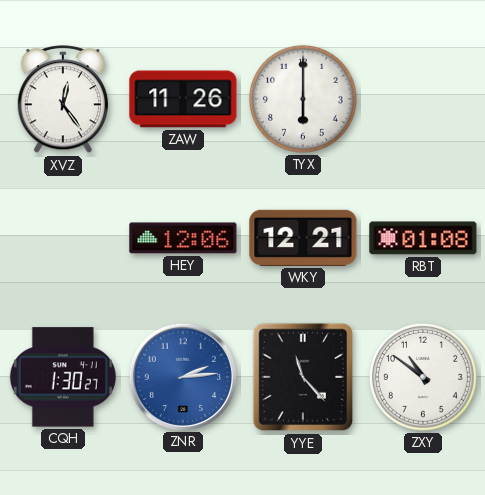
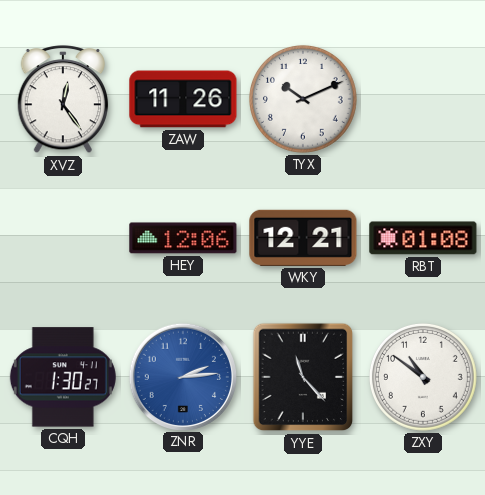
TYX: 6:00 -> 10:11
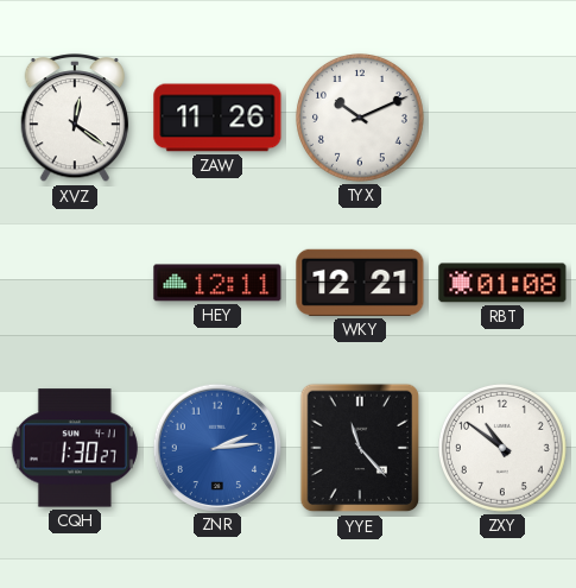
XVZ: 12:24 -> 12:21
HEY: 12:06 -> 12:11
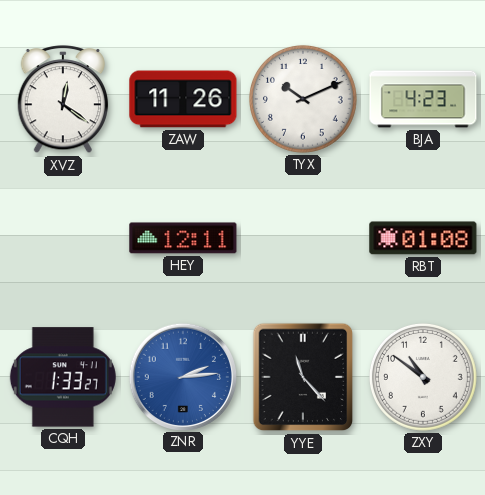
BJA: none -> 4:23
WKY: 12:21 -> none
CQH: 1:30 -> 1:33
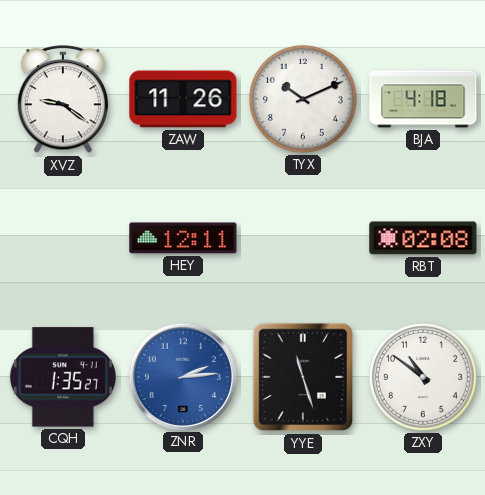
XVZ: 12:21 -> 9:21
BJA: 4:23 -> 4:18
RBT: 01:08 -> 02:08
CQH: 1:33 -> 1:35
YYE: 11:23 -> 11:27
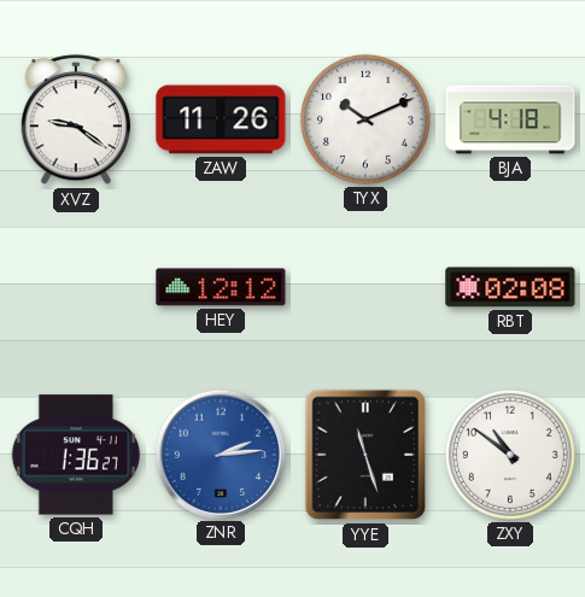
HEY: 12:11 -> 12:12
CQH: 1:35 -> 1:36
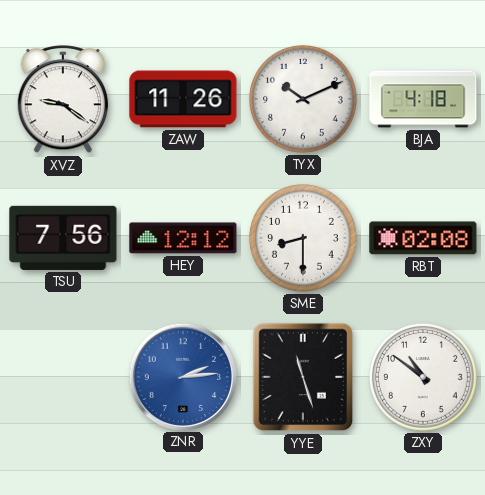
TSU: none -> 7:56
SME: none -> 8:30
CQH: 1:36 -> none
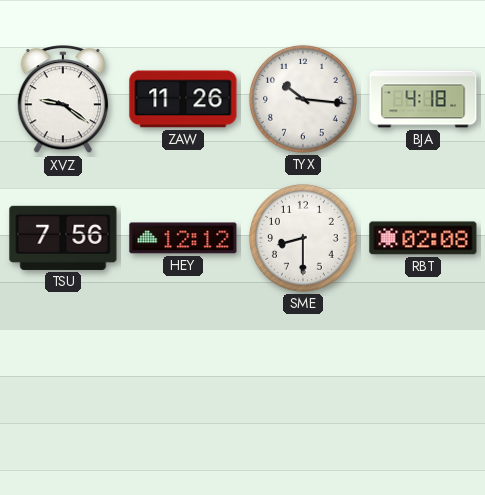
TYX: 10:11 -> 10:16
ZNR: 2:14 -> none
YYE: 11:27 -> none
ZXY: 10:51 -> none
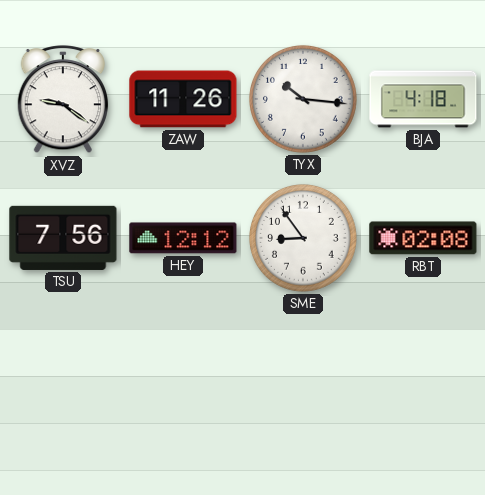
SME: 8:30 -> 8:54
